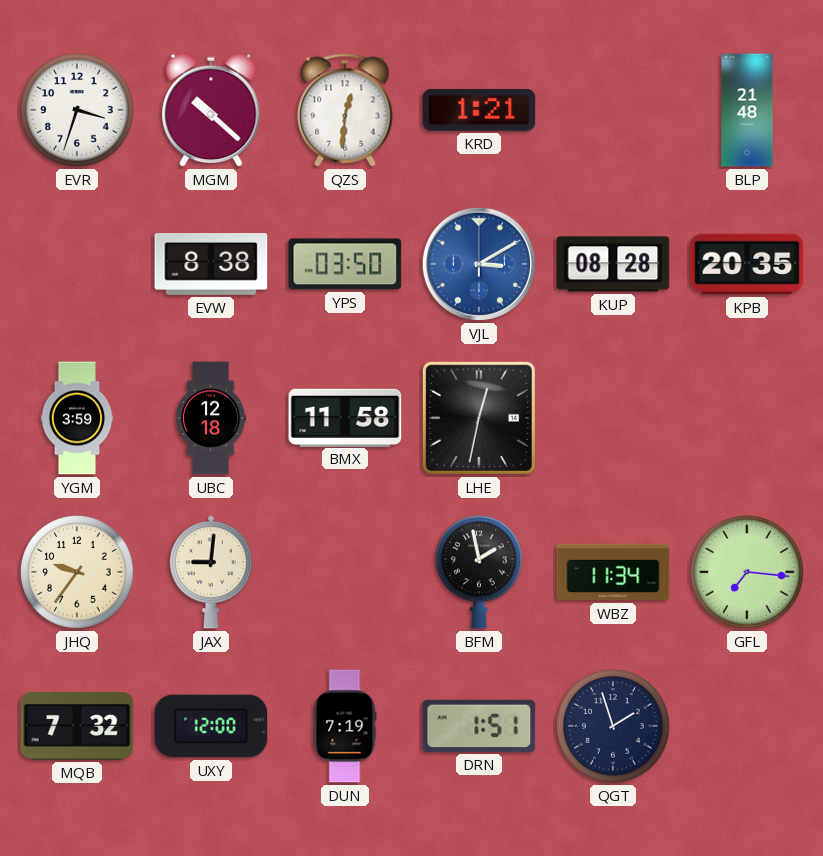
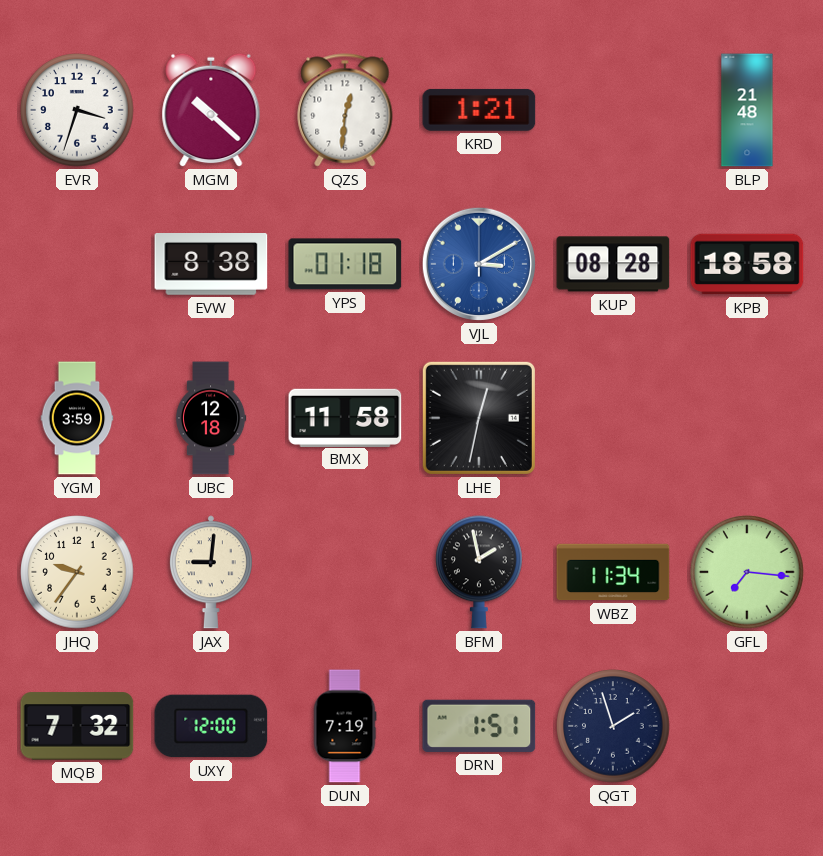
YPS: 03:50 -> 01:18
KPB: 20:35 -> 18:58
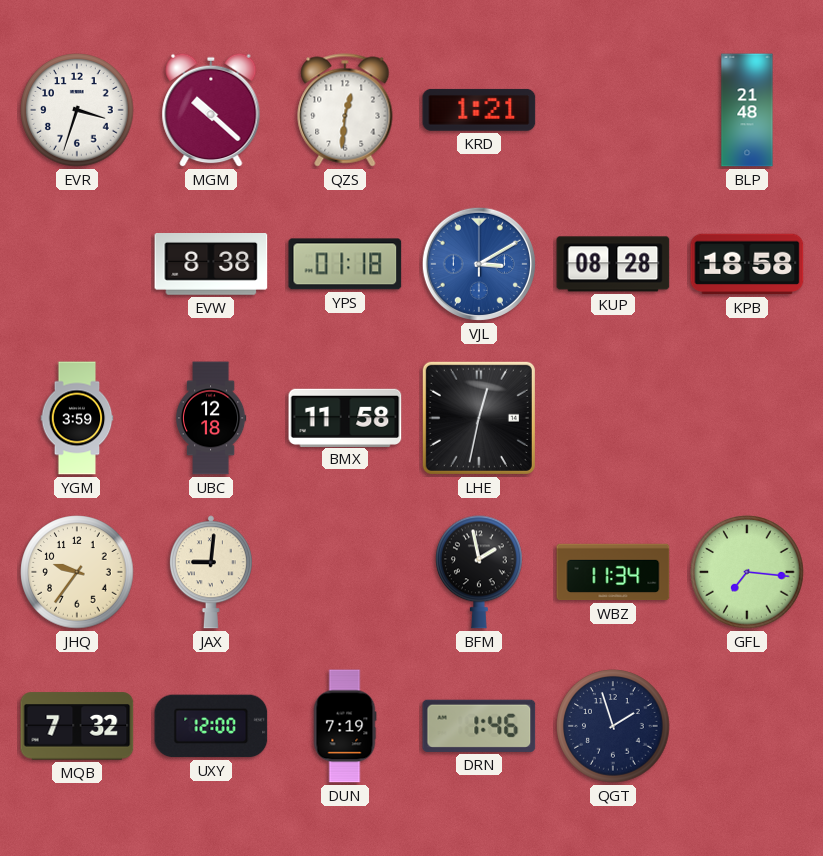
DRN: 1:51 -> 1:46
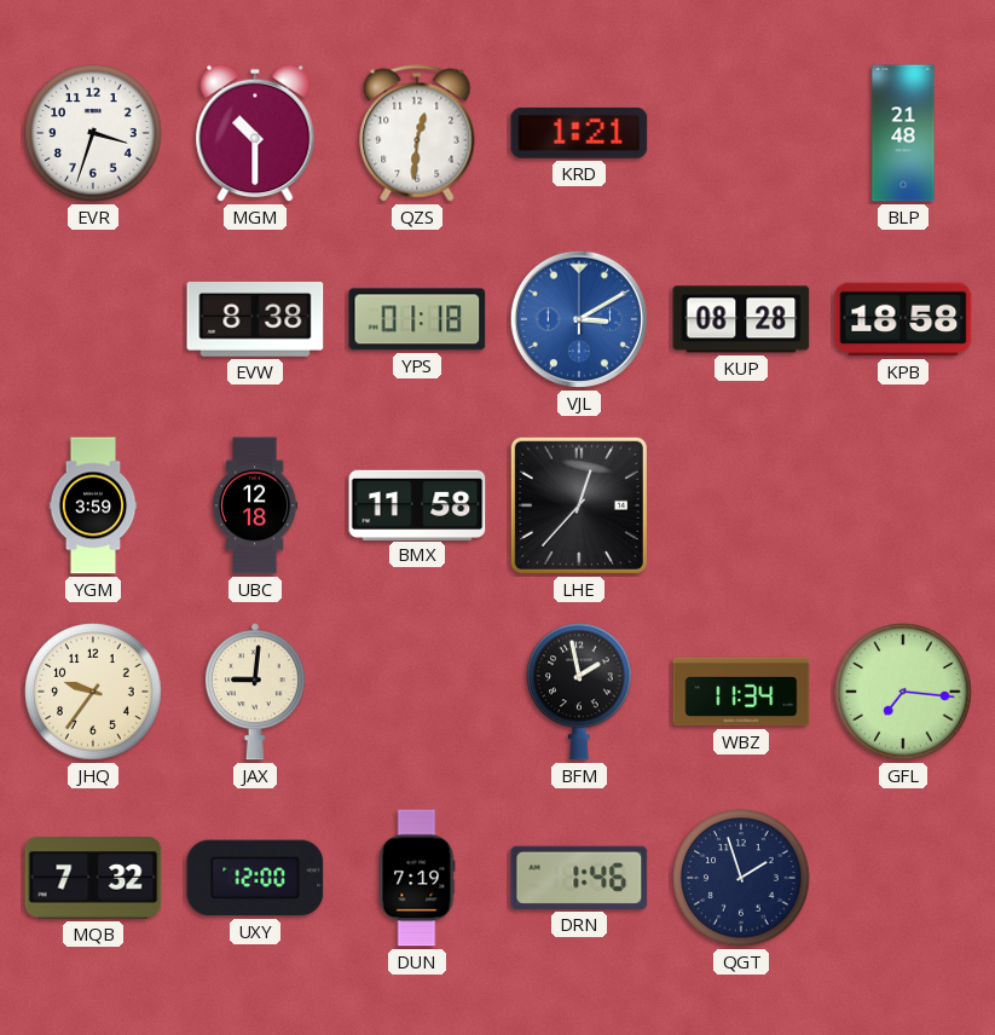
MGM: 10:22 -> 10:30
LHE: 12:32 -> 12:37
